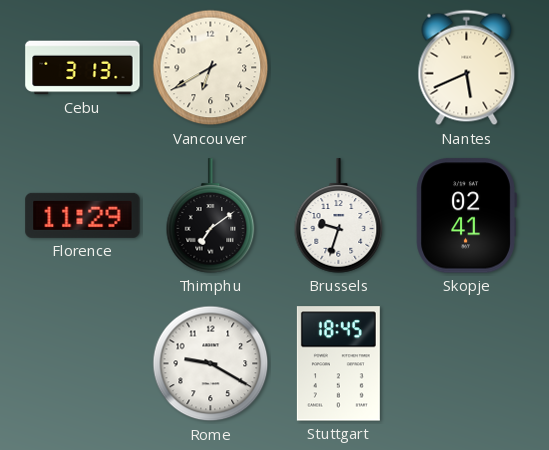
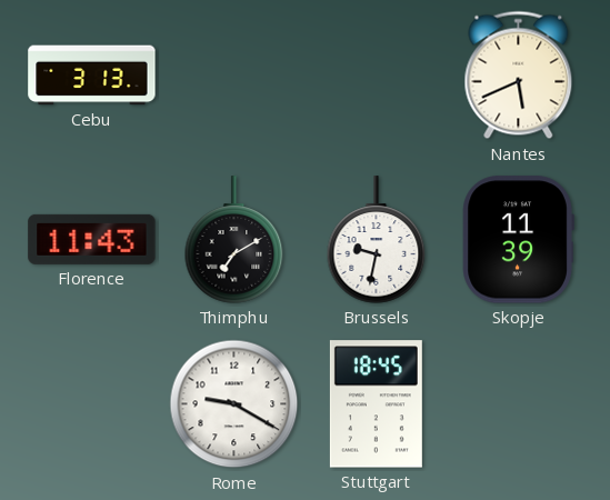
Vancouver: 6:40 -> none
Florence: 11:29 -> 11:43
Thimphu: 7:09 -> 7:10
Brussels: 9:33 -> 9:32
Skopje: 02:41 -> 11:39
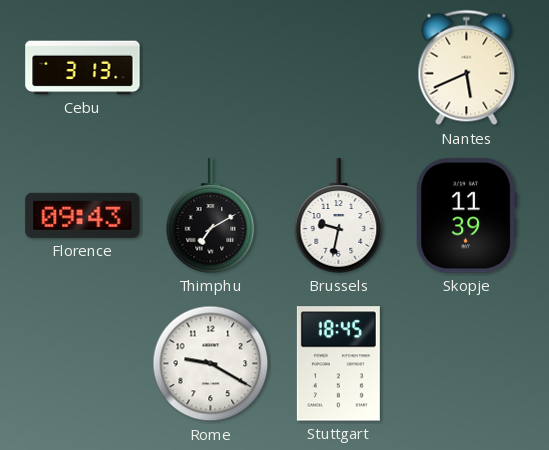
Florence: 11:43 -> 09:43
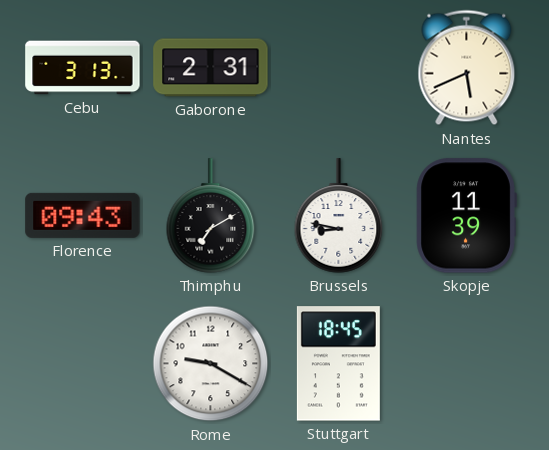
Gaborone: none -> 2:31
Brussels: 9:32 -> 8:47
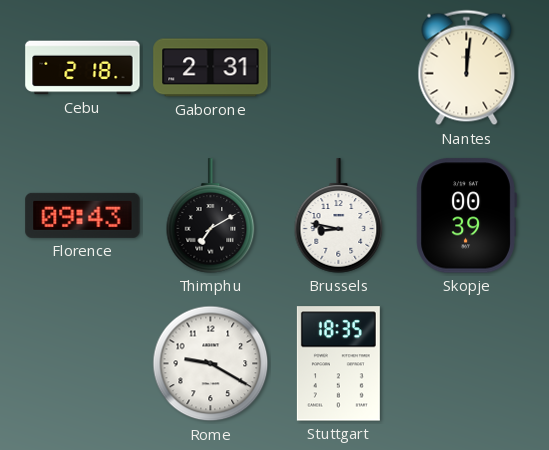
Cebu: 3:13 -> 2:18
Nantes: 5:41 -> 12:01
Skopje: 11:39 -> 00:39
Stuttgart: 18:45 -> 18:35
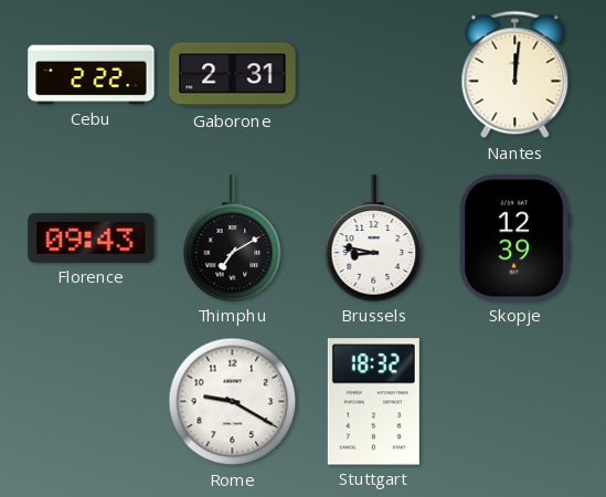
Cebu: 2:18 -> 2:22
Skopje: 00:39 -> 12:39
Stuttgart: 18:35 -> 18:32
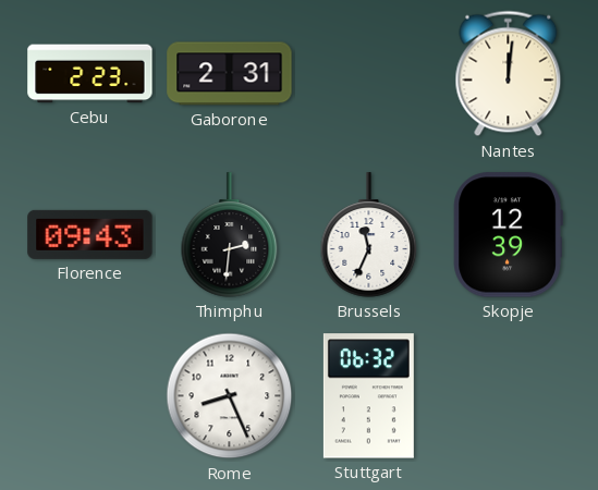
Cebu: 2:22 -> 2:23
Thimphu: 7:10 -> 2:31
Brussels: 8:47 -> 11:34
Rome: 9:20 -> 8:26
Stuttgart: 18:32 -> 06:32
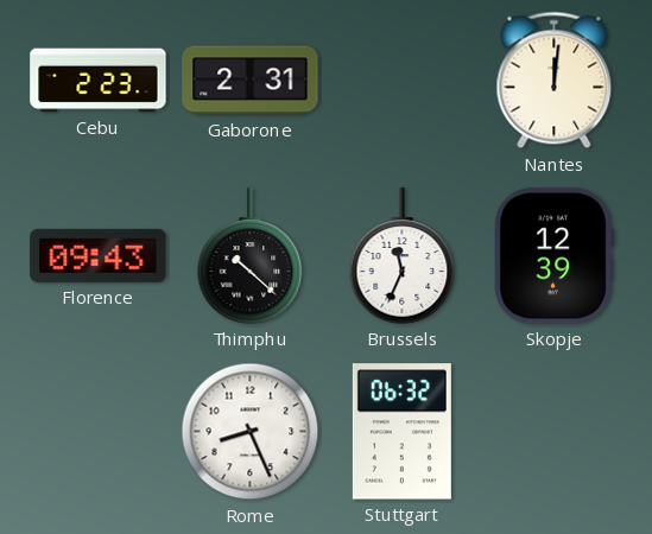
Thimphu: 2:31 -> 10:22
